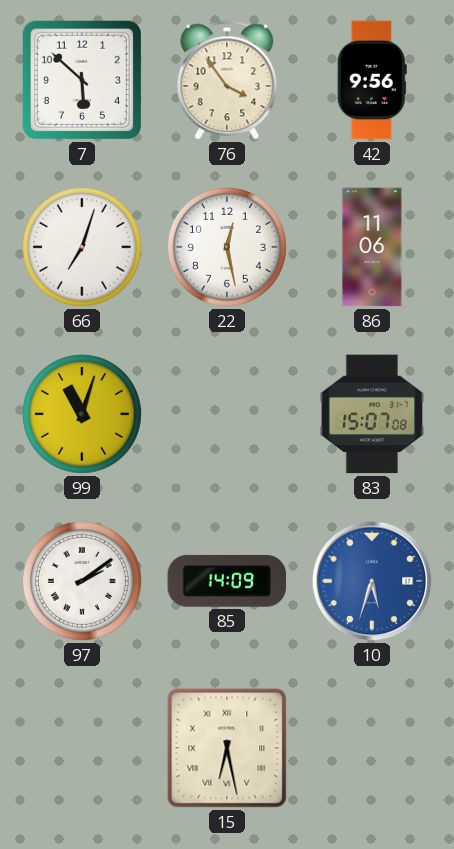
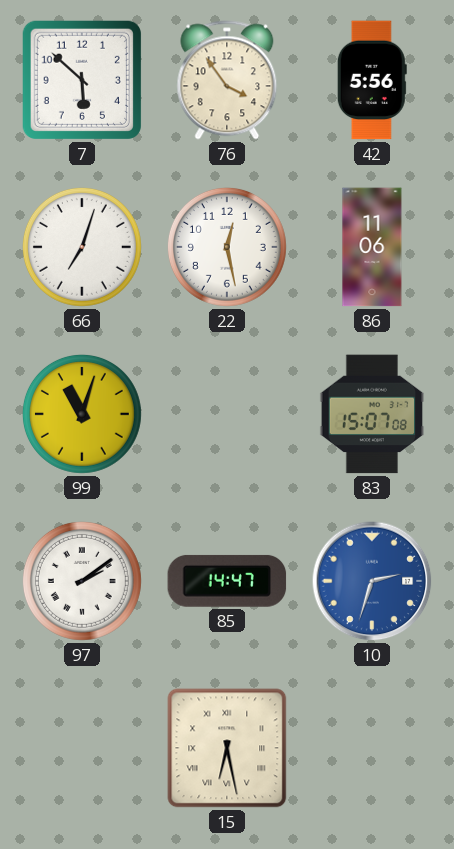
42: 9:56 -> 5:56
85: 14:09 -> 14:47
10: 5:33 -> 2:33
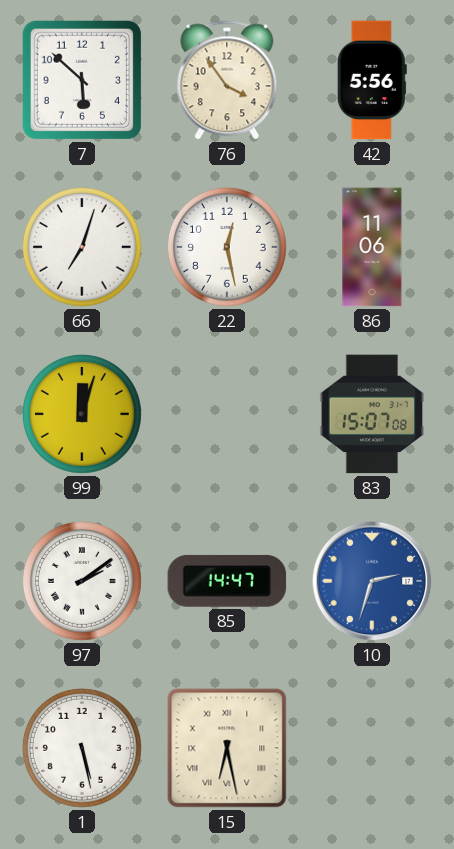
99: 11:03 -> 12:03
1: none -> 5:28
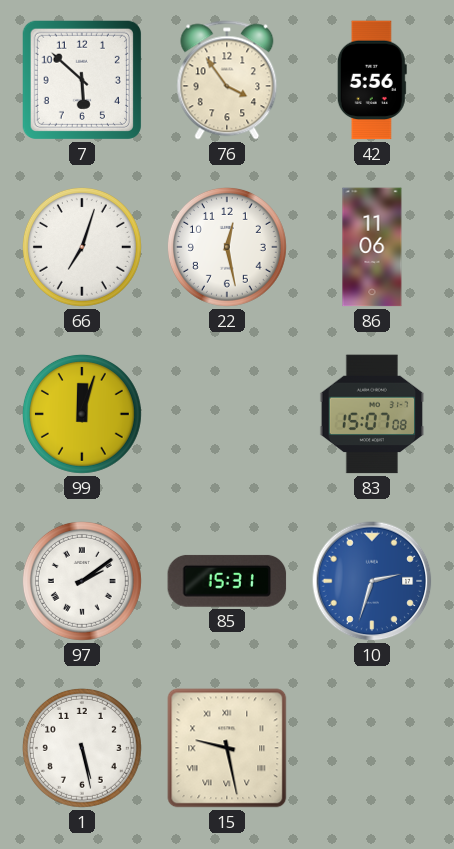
85: 14:47 -> 15:31
15: 6:28 -> 9:28
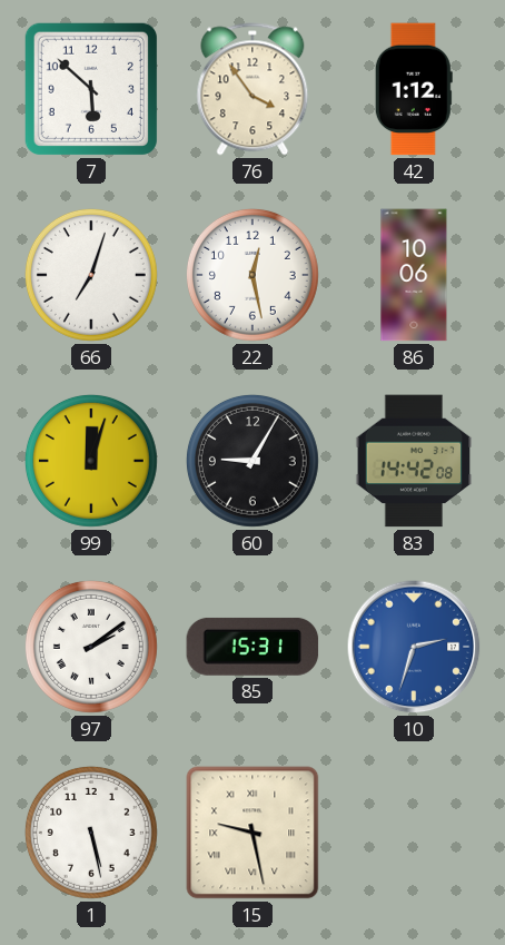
42: 5:56 -> 1:12
86: 11:06 -> 10:06
60: none -> 9:05
83: 15:07 -> 14:42
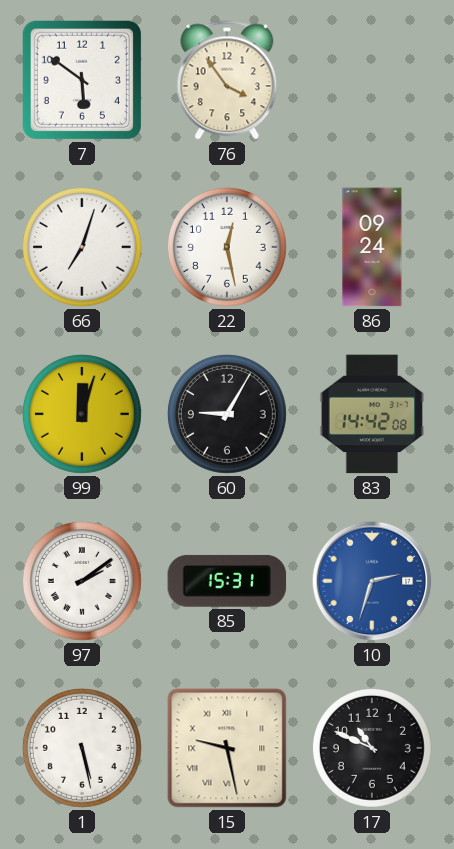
7: 5:52 -> 5:51
42: 1:12 -> none
86: 10:06 -> 09:24
17: none -> 10:49
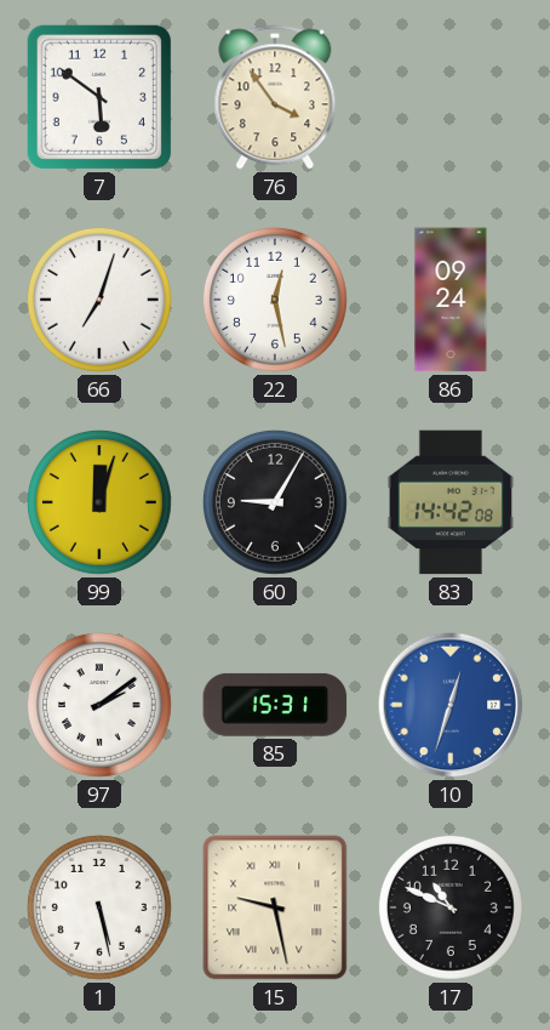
10: 2:33 -> 12:33
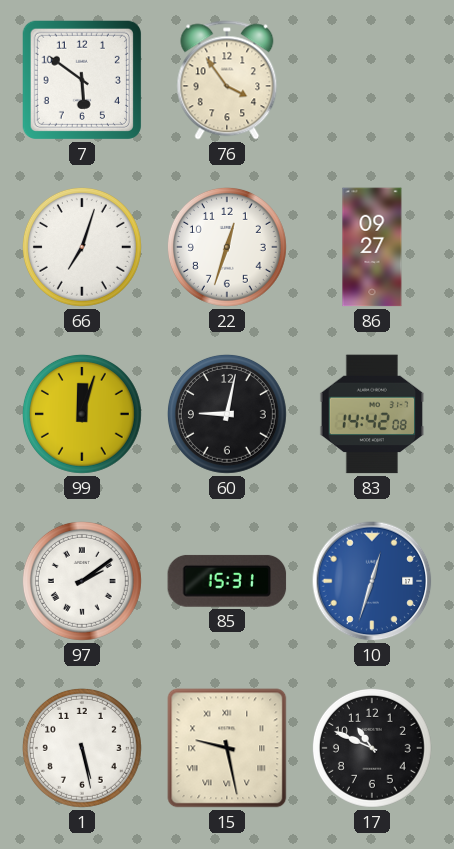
22: 12:28 -> 12:33
86: 09:24 -> 09:27
60: 9:05 -> 9:02
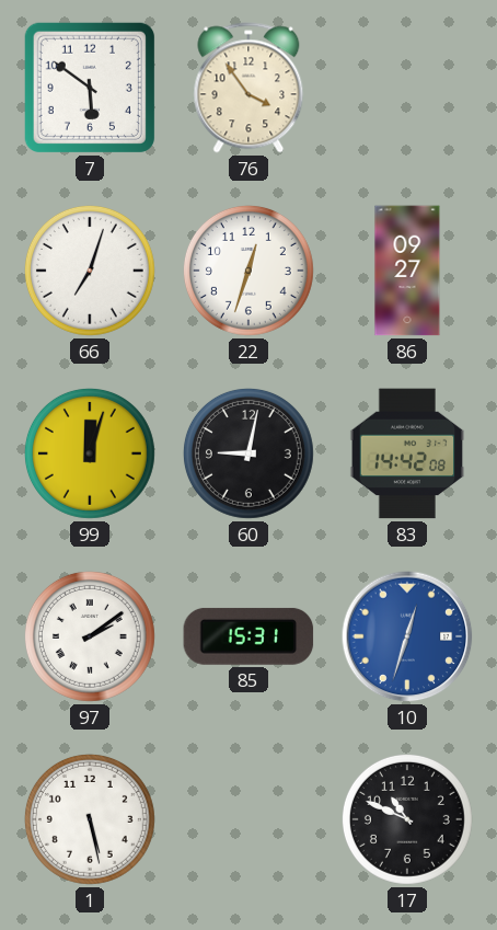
15: 9:28 -> none
